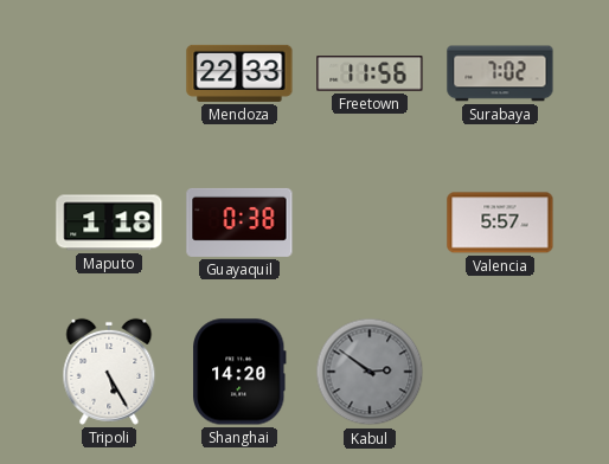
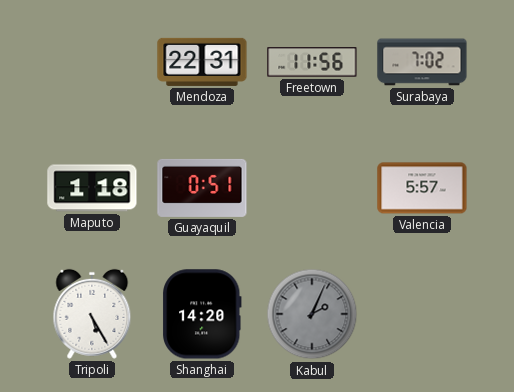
Mendoza: 22:33 -> 22:31
Guayaquil: 0:38 -> 0:51
Kabul: 2:51 -> 2:04
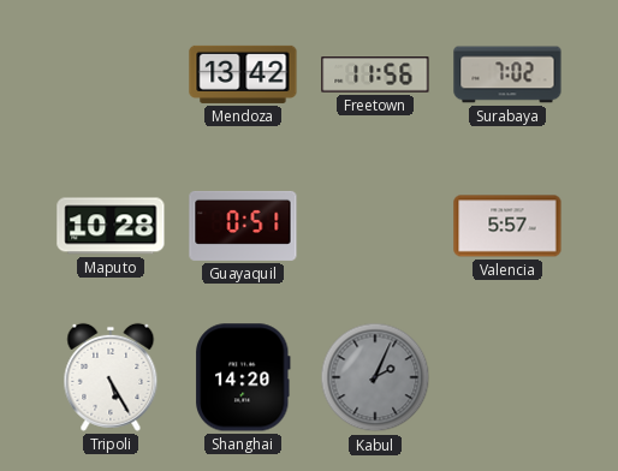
Mendoza: 22:31 -> 13:42
Maputo: 1:18 -> 10:28
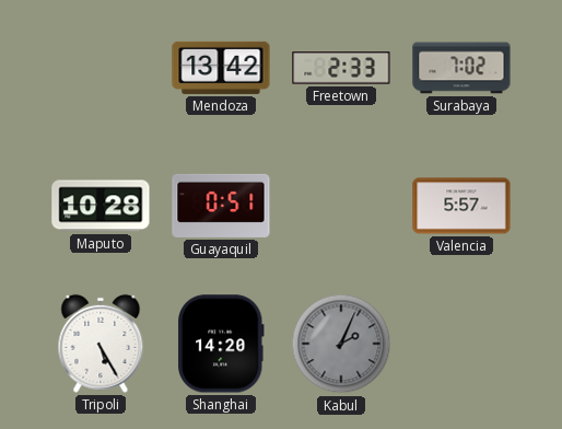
Freetown: 11:56 -> 2:33
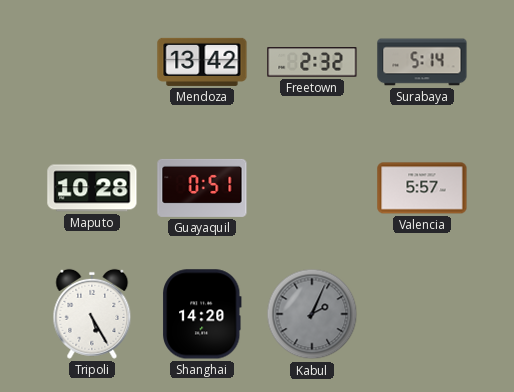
Freetown: 2:33 -> 2:32
Surabaya: 7:02 -> 5:14
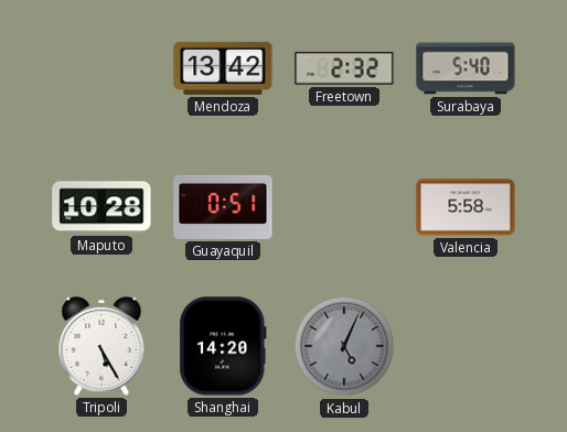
Surabaya: 5:14 -> 5:40
Valencia: 5:57 -> 5:58
Kabul: 2:04 -> 5:04
